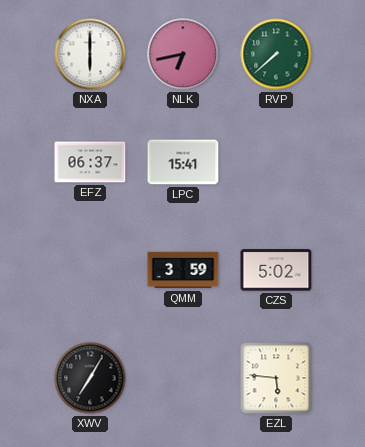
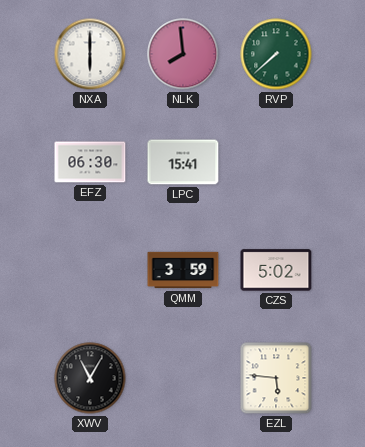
NLK: 6:43 -> 7:59
EFZ: 06:37 -> 06:30
XWV: 7:05 -> 11:05
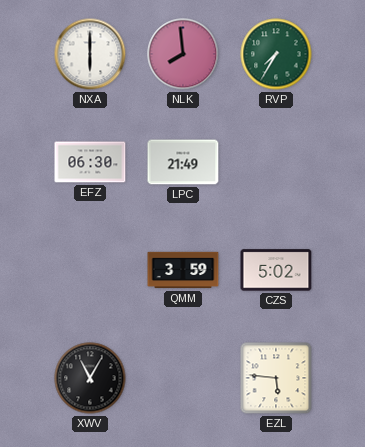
RVP: 7:38 -> 7:35
LPC: 15:41 -> 21:49
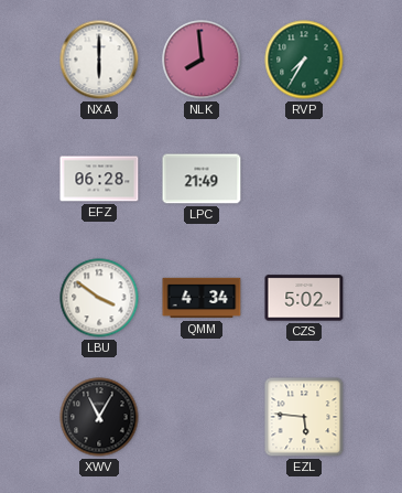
EFZ: 06:30 -> 06:28
LBU: none -> 3:51
QMM: 3:59 -> 4:34
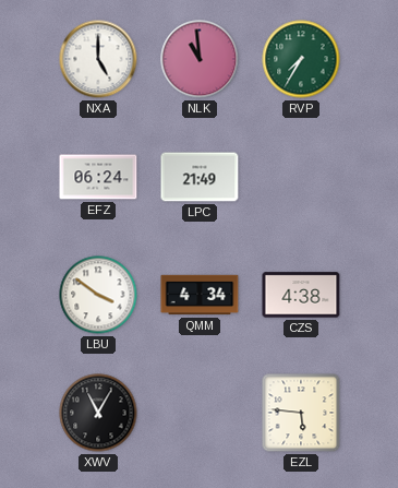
NXA: 6:00 -> 5:00
NLK: 7:59 -> 10:59
EFZ: 06:28 -> 06:24
CZS: 5:02 -> 4:38
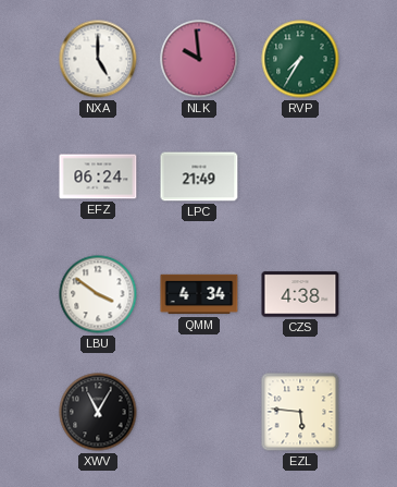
NLK: 10:59 -> 9:59
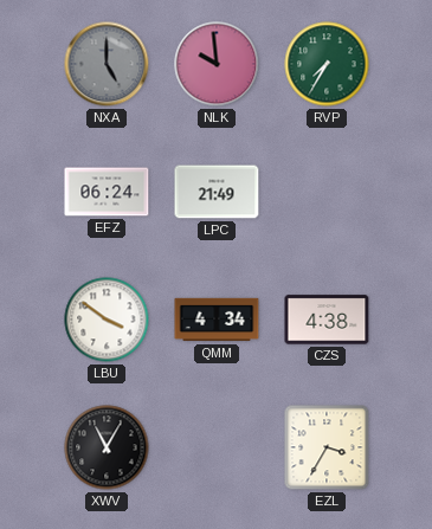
NXA dial: white -> grey
EZL: 5:46 -> 3:35
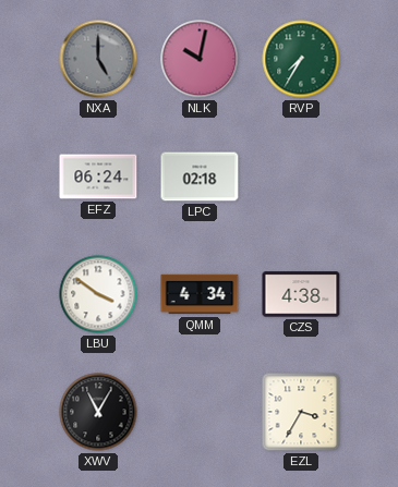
NLK: 9:59 -> 10:02
LPC: 21:49 -> 02:18
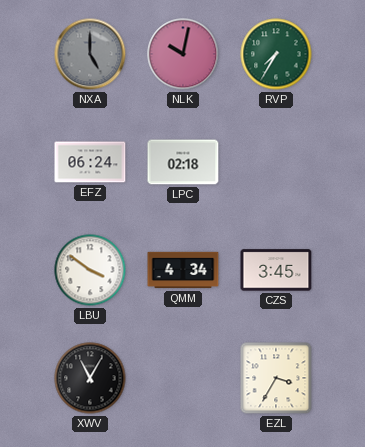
CZS: 4:38 -> 3:45
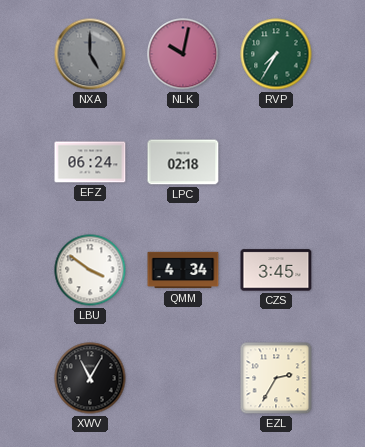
EZL: 3:35 -> 2:35
